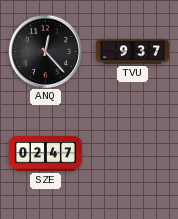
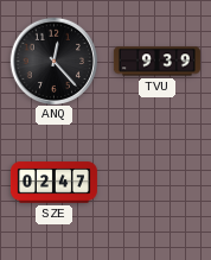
TVU: 9:37 -> 9:39
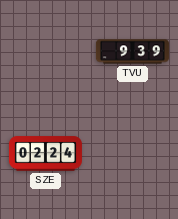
ANQ: 12:23 -> none
SZE: 02:47 -> 02:24
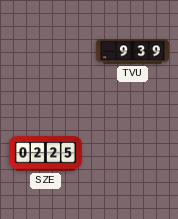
SZE: 02:24 -> 02:25
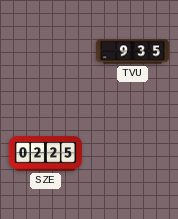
TVU: 9:39 -> 9:35
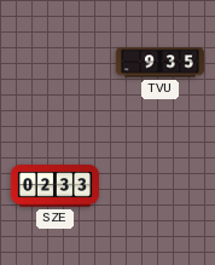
SZE: 02:25 -> 02:33
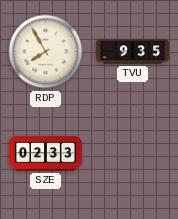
RDP: none -> 7:55
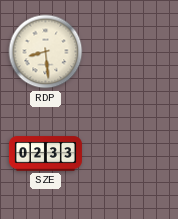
RDP: 7:55 -> 8:29
TVU: 9:35 -> none
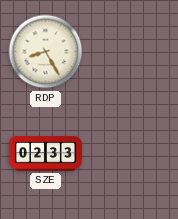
RDP: 8:29 -> 8:25
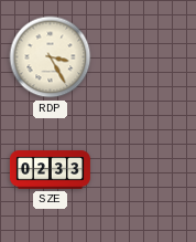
RDP: 8:25 -> 3:25
